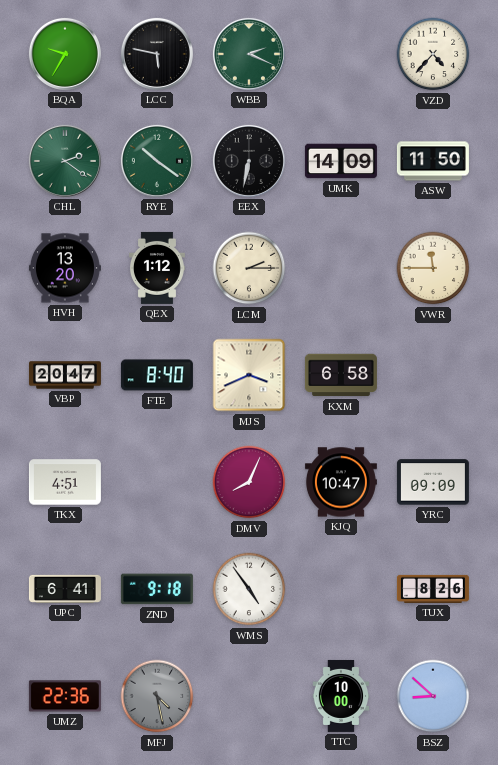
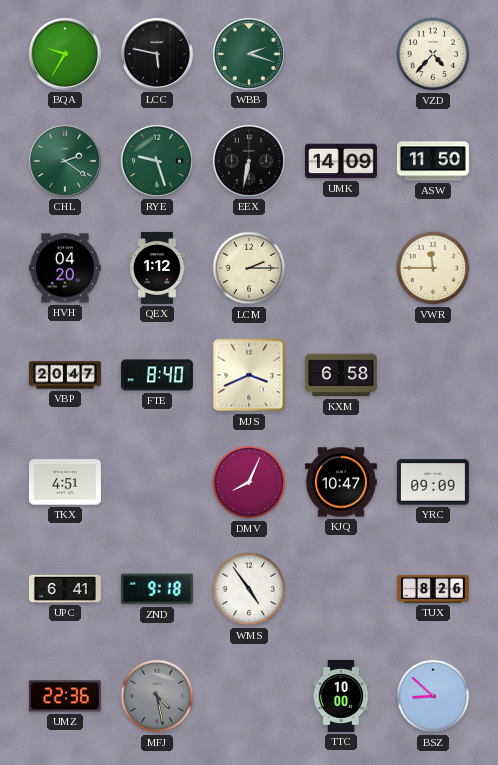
WBB: 2:19 -> 2:18
RYE: 10:21 -> 9:27
HVH: 13:20 -> 04:20
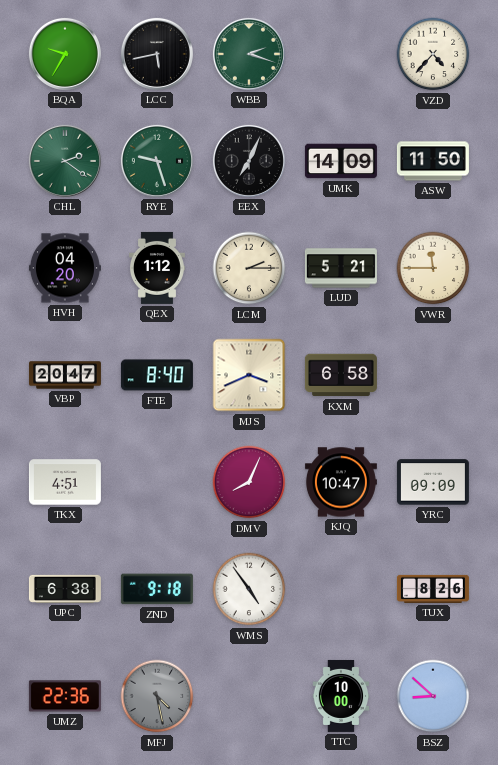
LCC: 5:47 -> 5:43
EEX: 6:32 -> 7:04
LUD: none -> 5:21
UPC: 6:41 -> 6:38
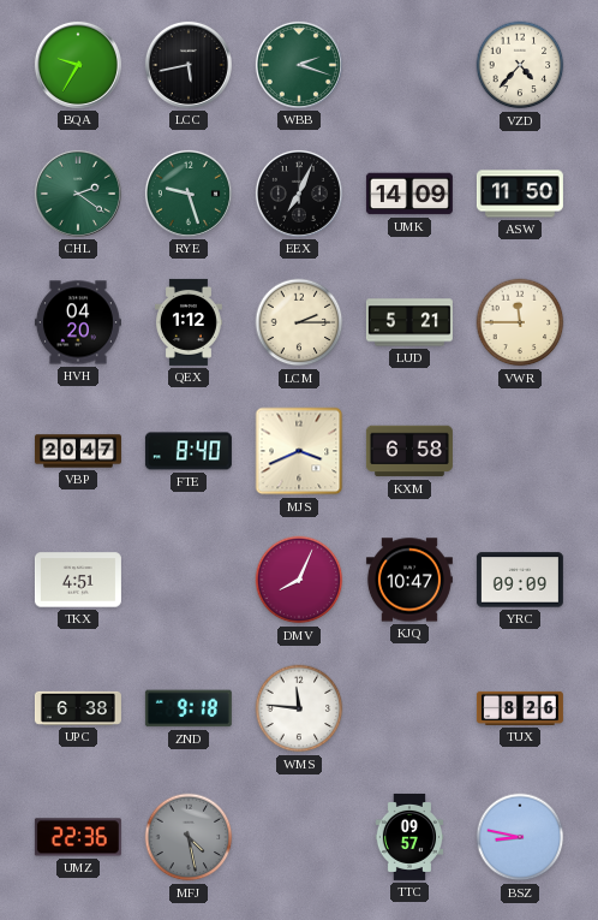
WMS: 4:54 -> 11:46
TTC: 10:00 -> 09:57
BSZ: 8:52 -> 8:47
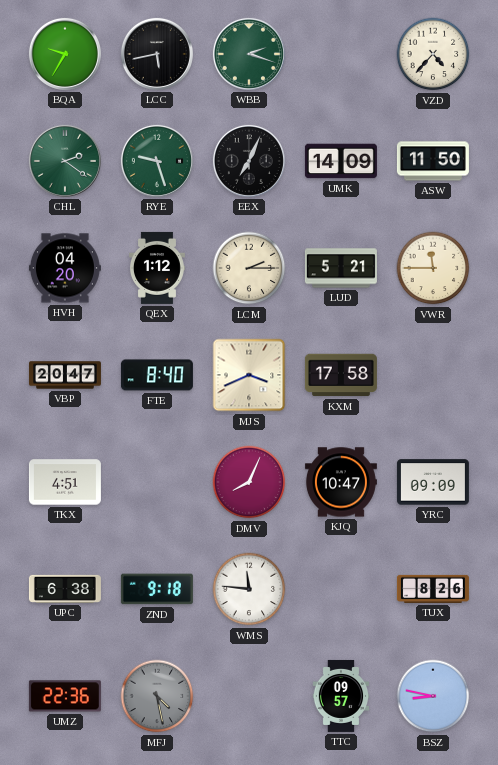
KXM: 6:58 -> 17:58
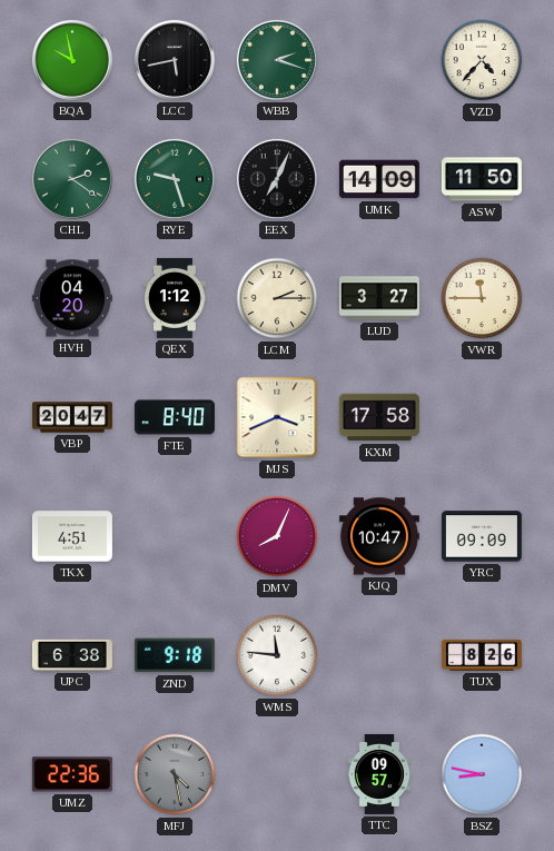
BQA: 9:35 -> 9:58
LUD: 5:21 -> 3:27
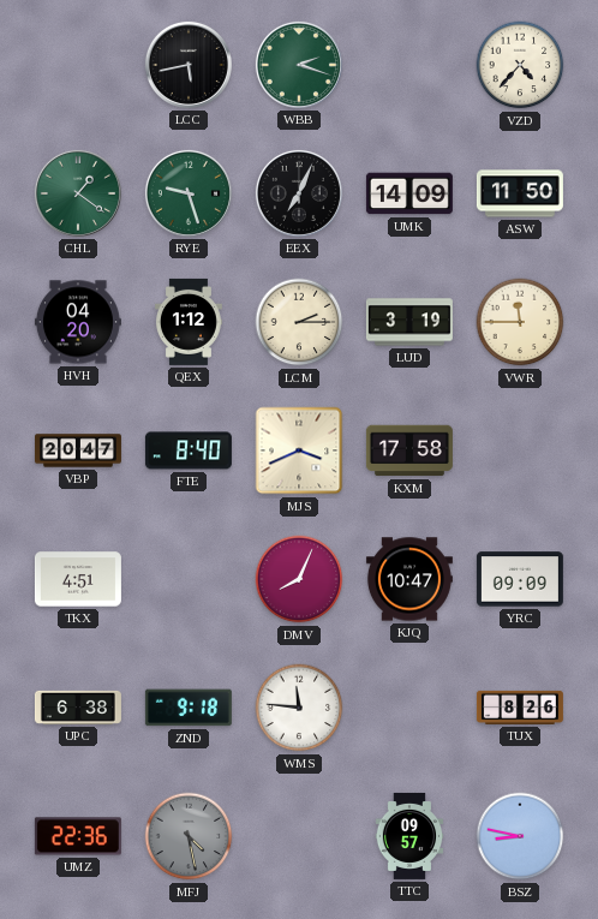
BQA: 9:58 -> none
CHL: 2:21 -> 1:21
LUD: 3:27 -> 3:19
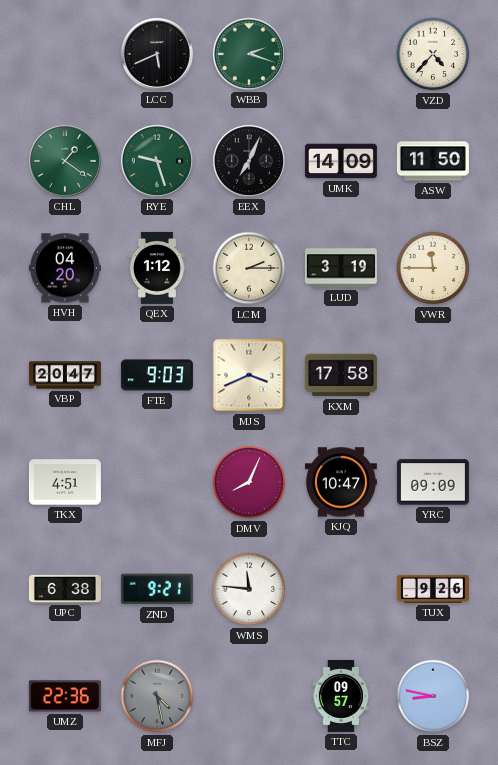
LCC: 5:43 -> 5:41
FTE: 8:40 -> 9:03
ZND: 9:18 -> 9:21
TUX: 8:26 -> 9:26
